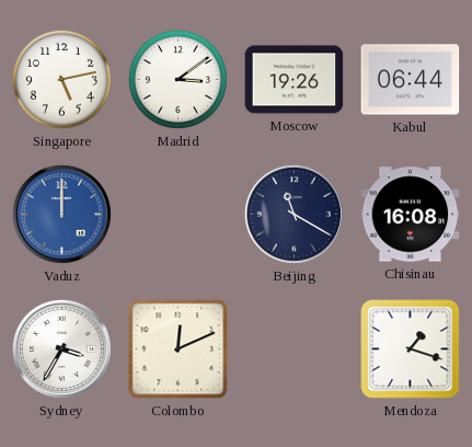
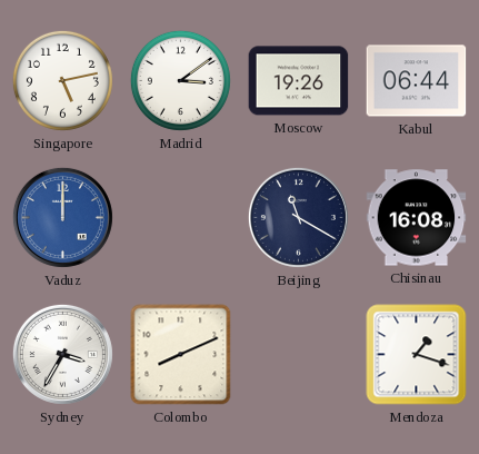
Colombo: 12:11 -> 8:11
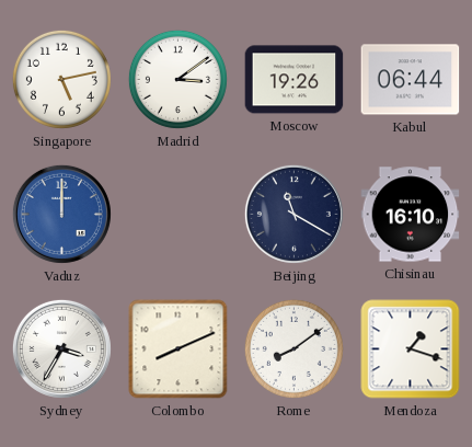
Chisinau: 16:08 -> 16:10
Rome: none -> 8:09
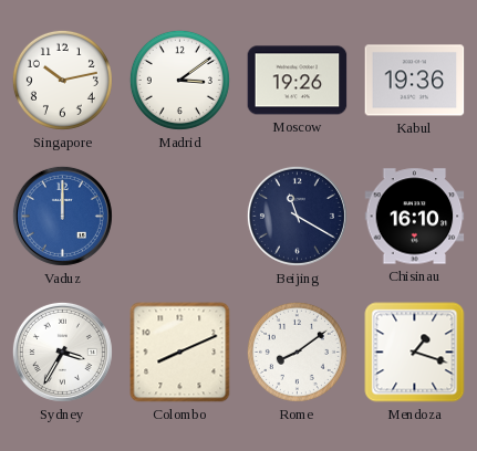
Singapore: 5:13 -> 10:13
Kabul: 06:44 -> 19:36
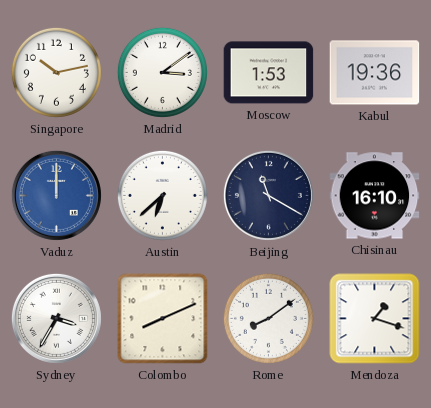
Moscow: 19:26 -> 1:53
Austin: none -> 6:38
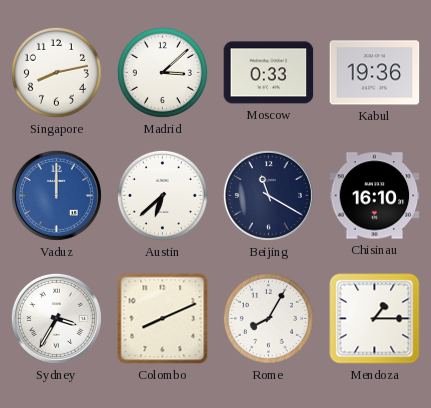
Singapore: 10:13 -> 8:13
Madrid: 3:09 -> 3:08
Moscow: 1:53 -> 0:33
Rome: 8:09 -> 8:05
Mendoza: 1:18 -> 1:15
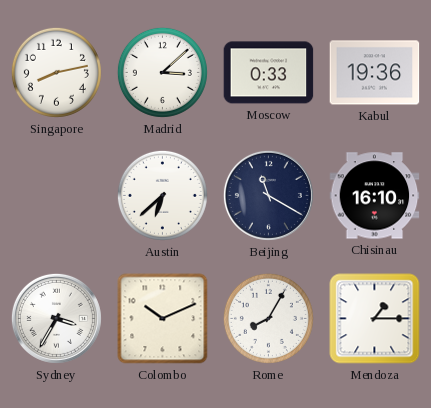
Vaduz: 12:00 -> none
Colombo: 8:11 -> 10:11
